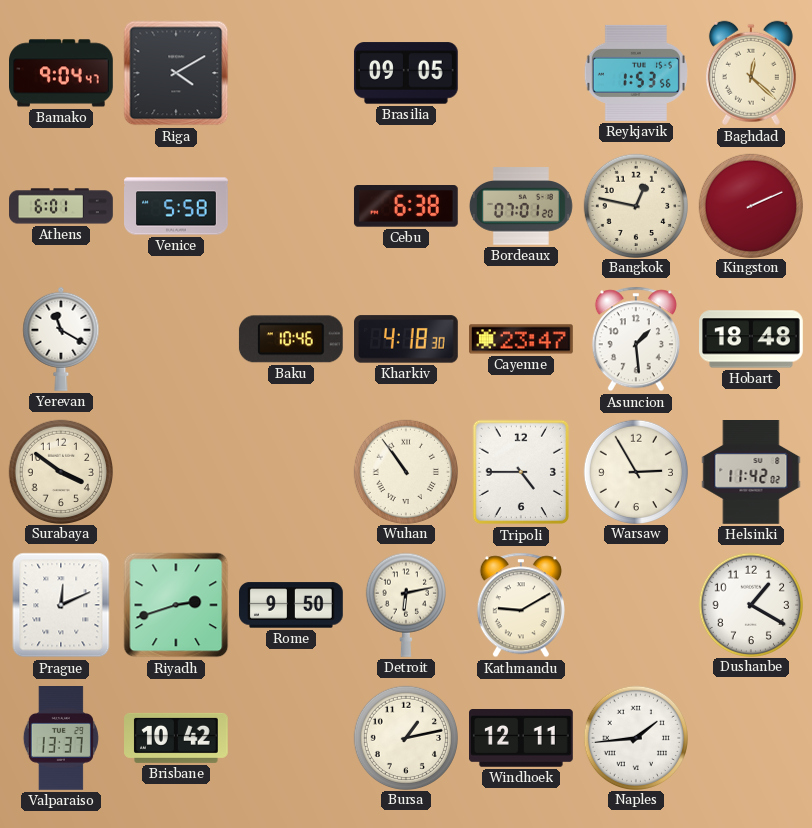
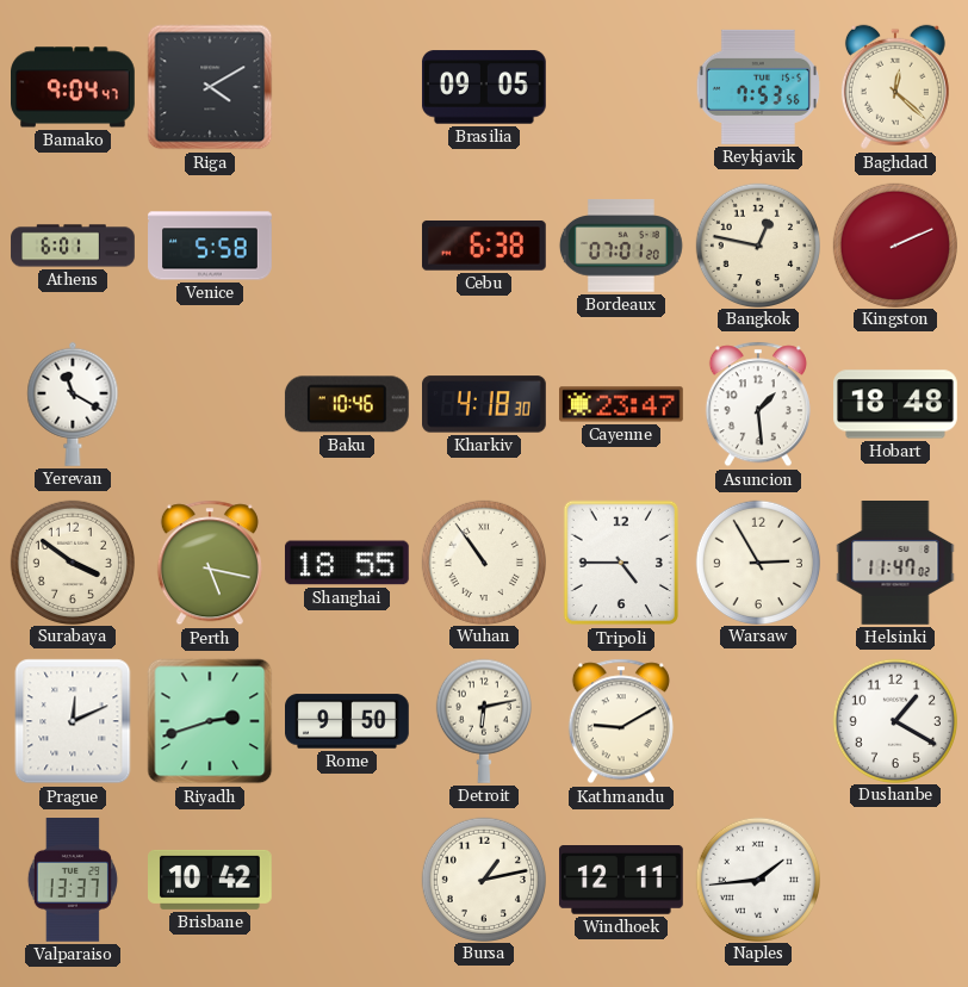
Reykjavik: 1:53 -> 7:53
Perth: none -> 5:17
Shanghai: none -> 18:55
Helsinki: 11:42 -> 11:47
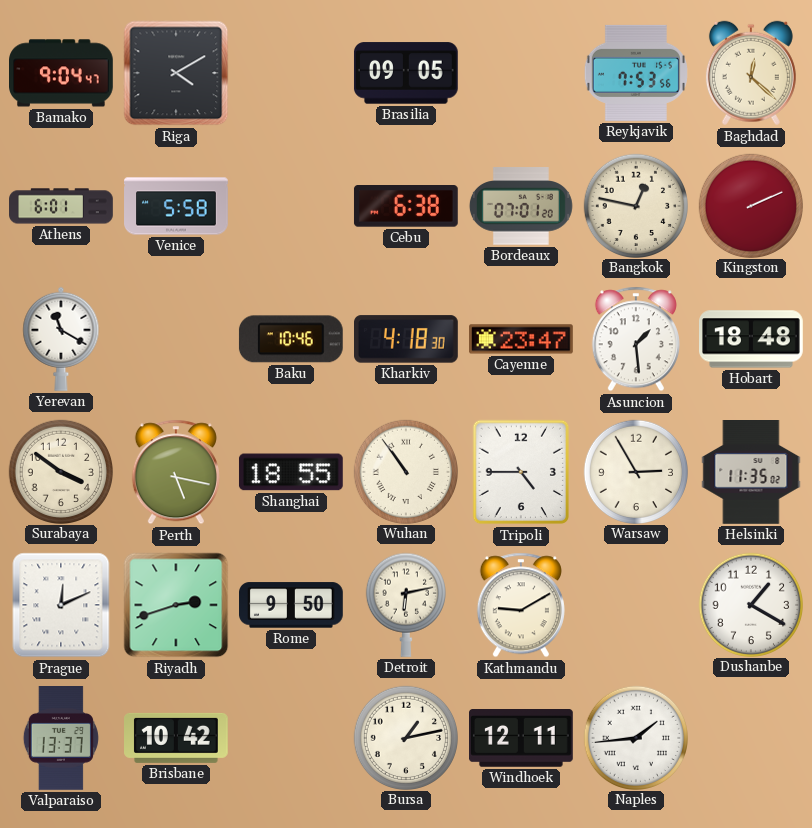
Helsinki: 11:47 -> 11:35
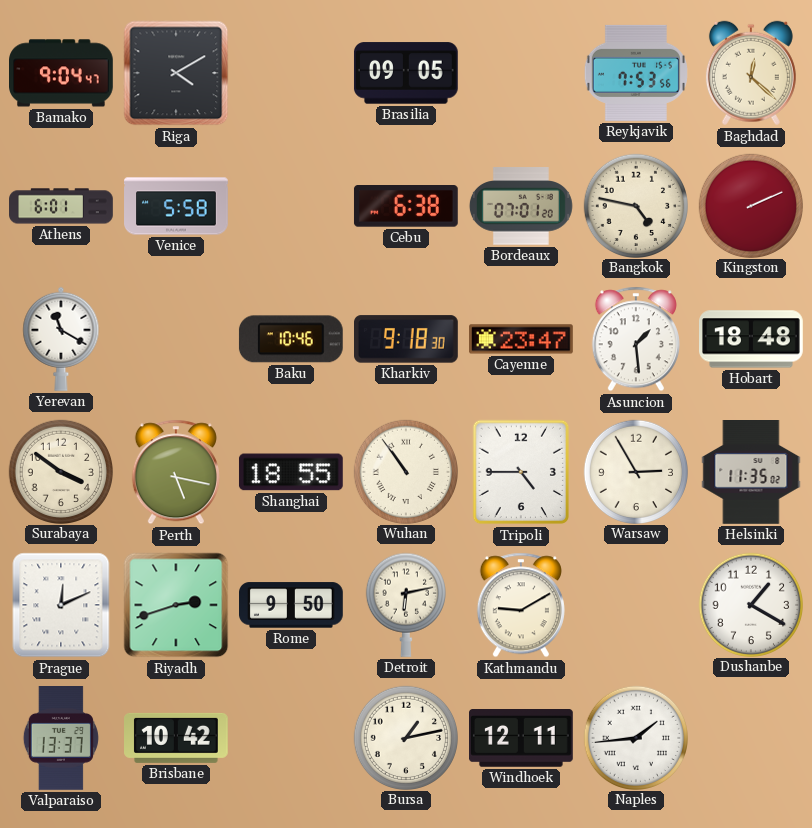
Bangkok: 12:47 -> 4:47
Kharkiv: 4:18 -> 9:18
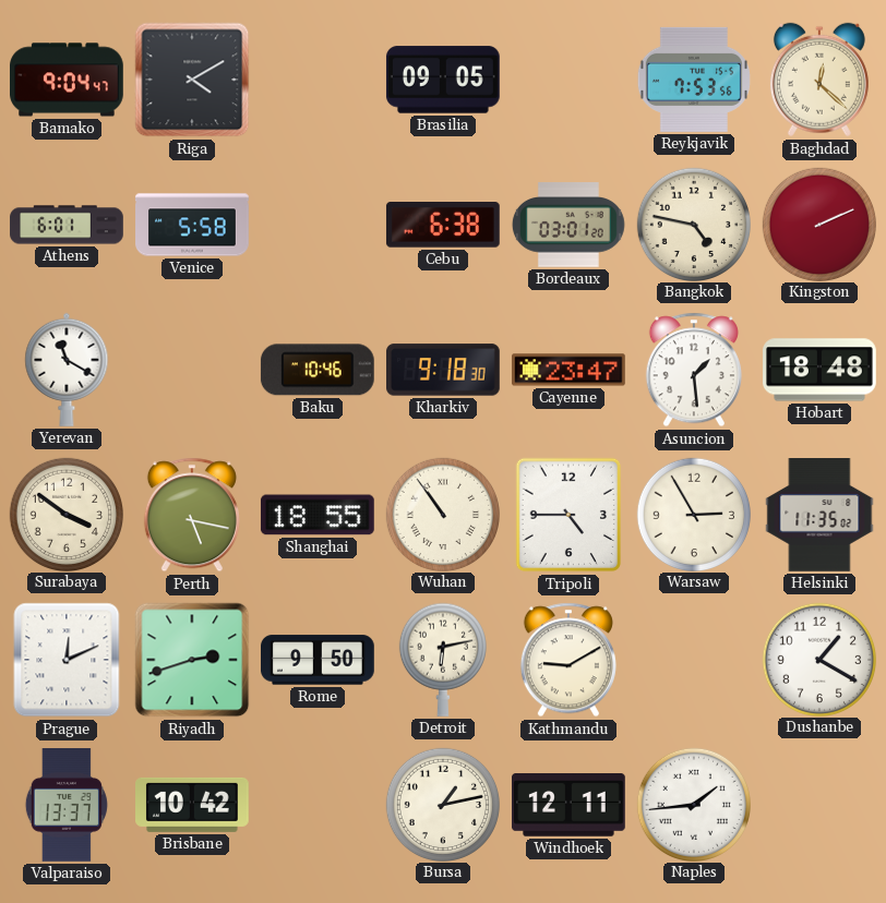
Bordeaux: 07:01 -> 03:01
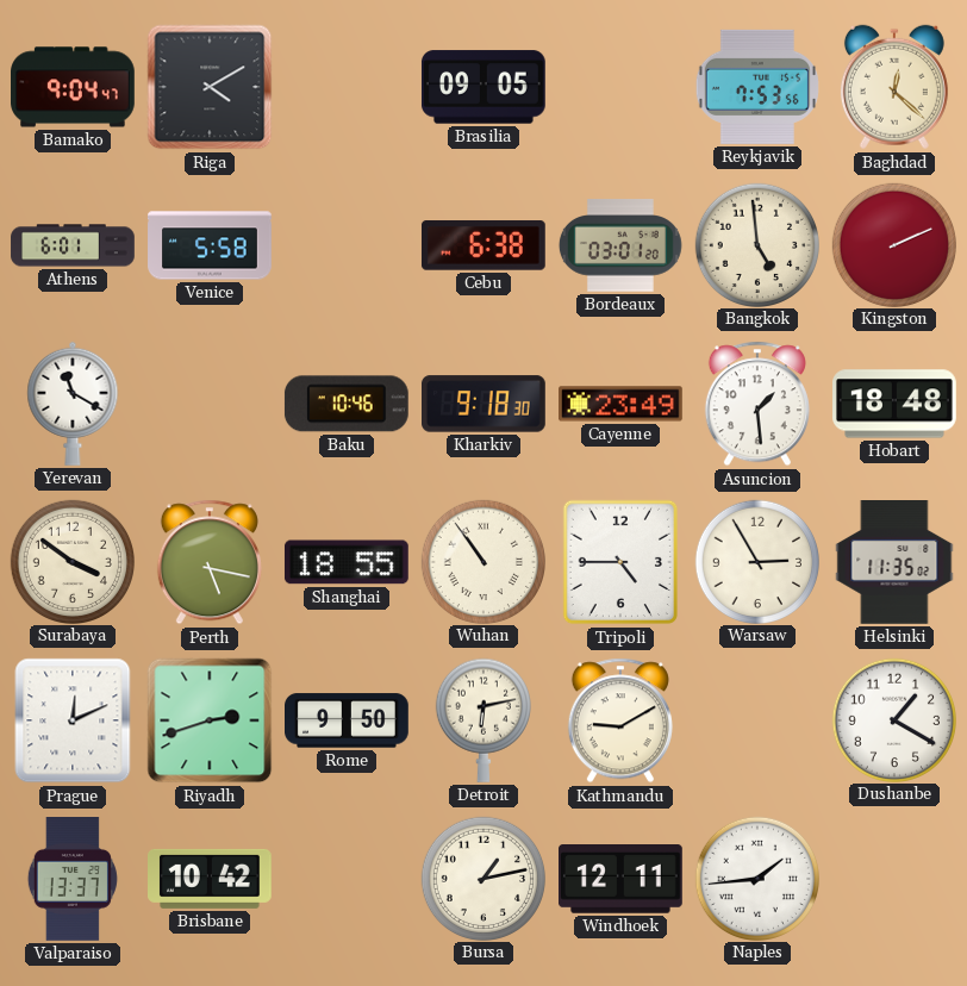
Bangkok: 4:47 -> 4:59
Cayenne: 23:47 -> 23:49
